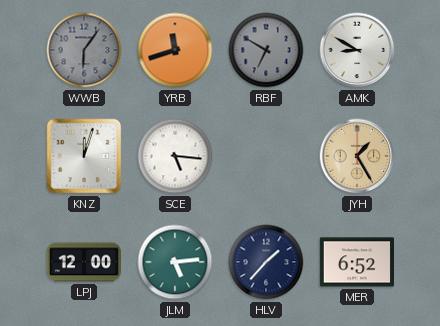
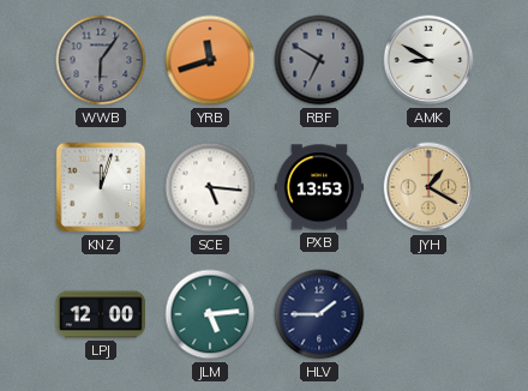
PXB: none -> 13:53
JYH: 1:25 -> 1:20
HLV: 1:37 -> 1:45
MER: 6:52 -> none
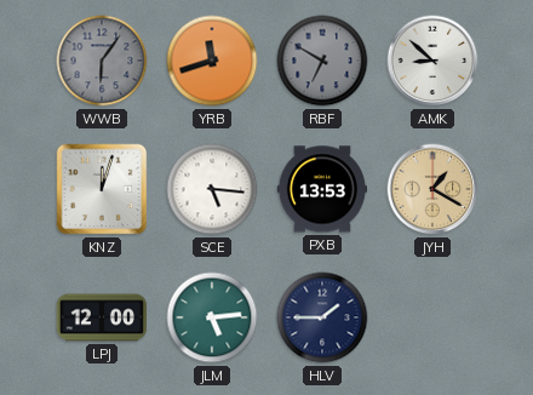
AMK: 8:50 -> 8:52
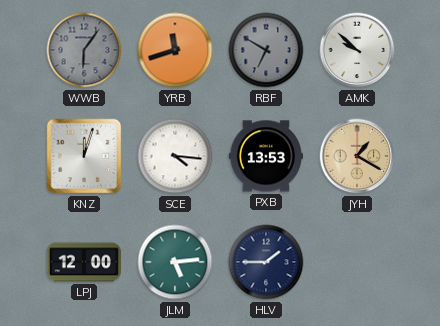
AMK: 8:52 -> 9:52
SCE: 5:16 -> 4:16
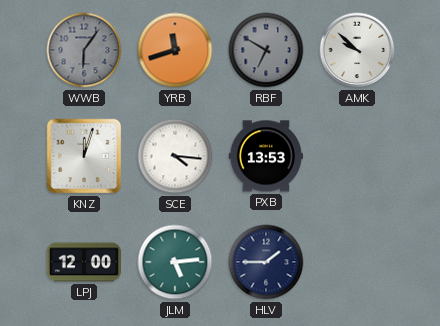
JYH: 1:20 -> none
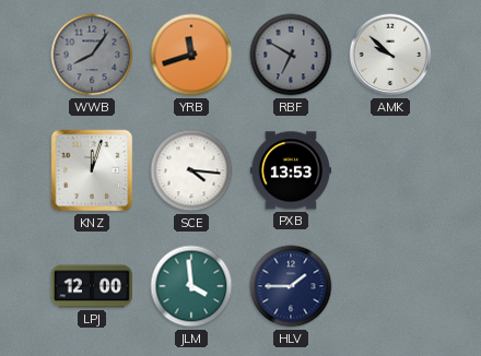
WWB: 6:06 -> 8:06
JLM: 5:14 -> 3:59
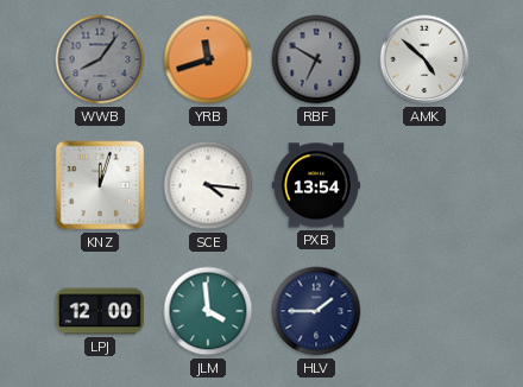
AMK: 9:52 -> 4:52
PXB: 13:53 -> 13:54
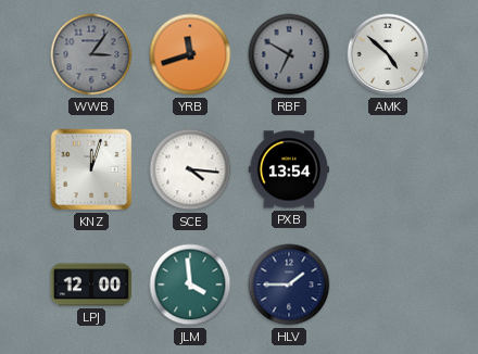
WWB: 8:06 -> 3:06
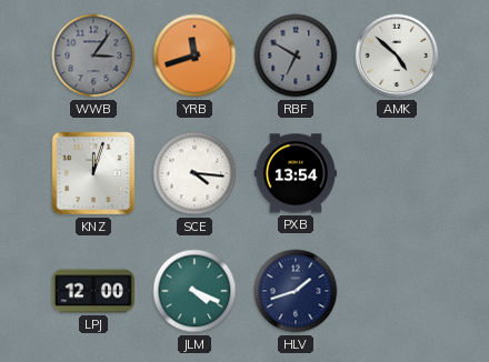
JLM: 3:59 -> 4:19
HLV: 1:45 -> 1:42
